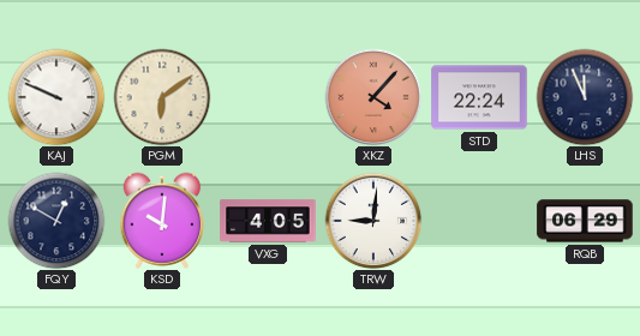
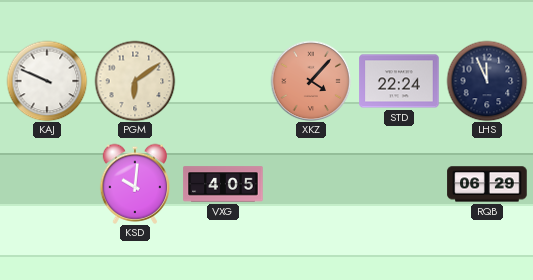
FQY: 12:50 -> none
TRW: 9:01 -> none
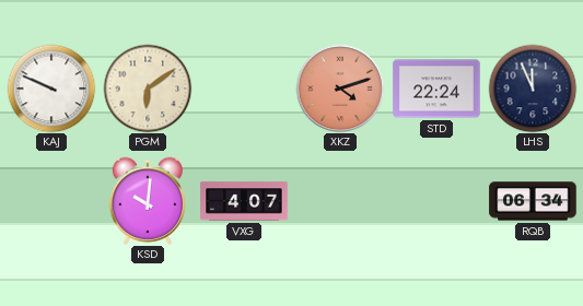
XKZ: 4:07 -> 4:12
VXG: 4:05 -> 4:07
RQB: 06:29 -> 06:34
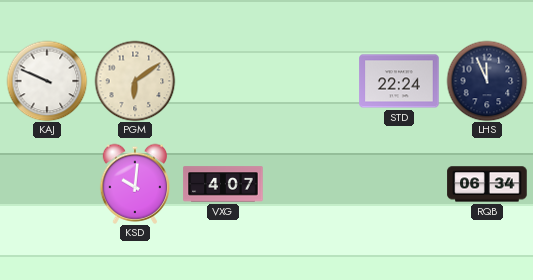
XKZ: 4:12 -> none
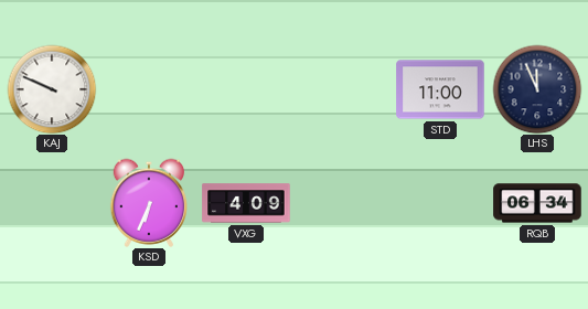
PGM: 6:09 -> none
STD: 22:24 -> 11:00
KSD: 10:01 -> 6:34
VXG: 4:07 -> 4:09
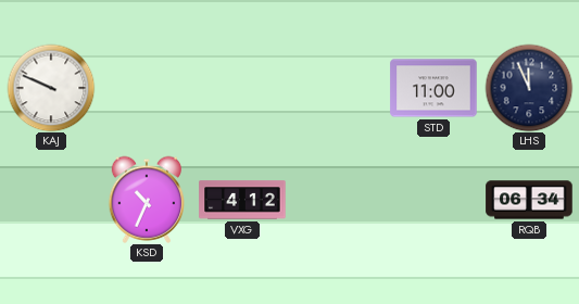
KSD: 6:34 -> 10:34
VXG: 4:09 -> 4:12
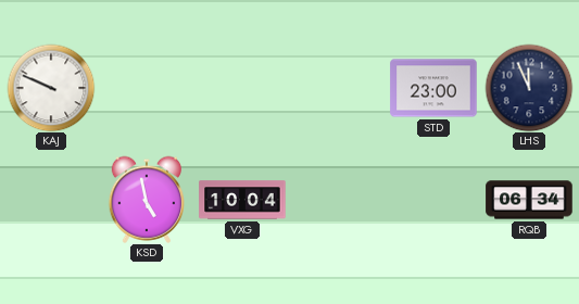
STD: 11:00 -> 23:00
KSD: 10:34 -> 4:58
VXG: 4:12 -> 10:04
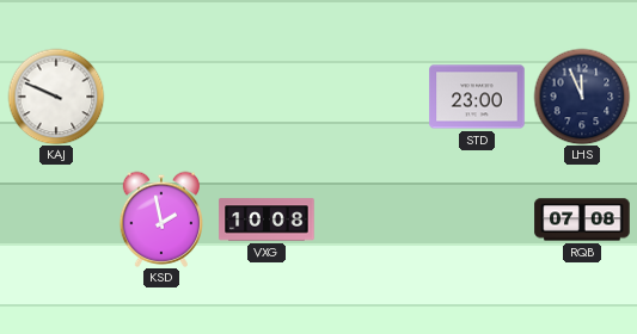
KSD: 4:58 -> 1:58
VXG: 10:04 -> 10:08
RQB: 06:34 -> 07:08
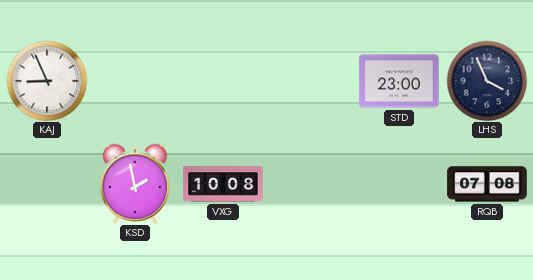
KAJ: 9:49 -> 8:56
LHS: 11:56 -> 3:56
